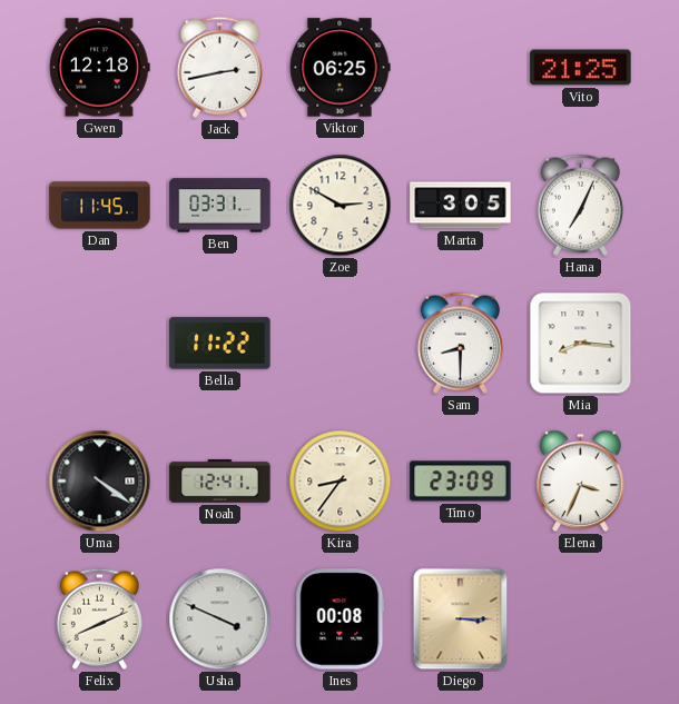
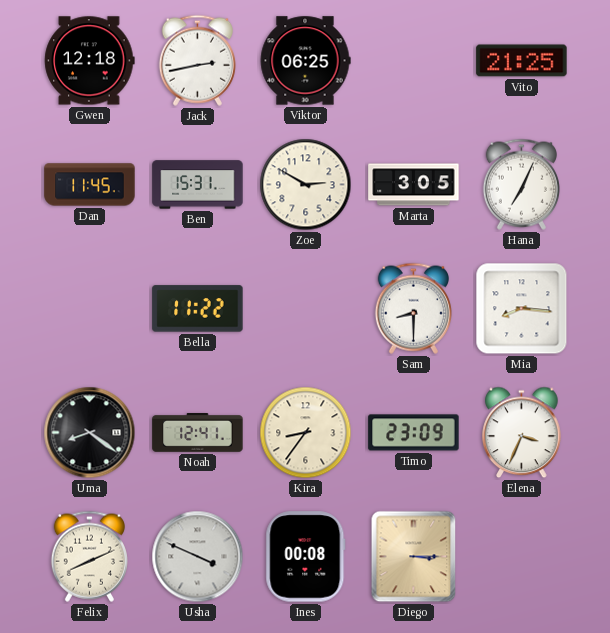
Ben: 03:31 -> 15:31
Uma: 4:21 -> 8:21
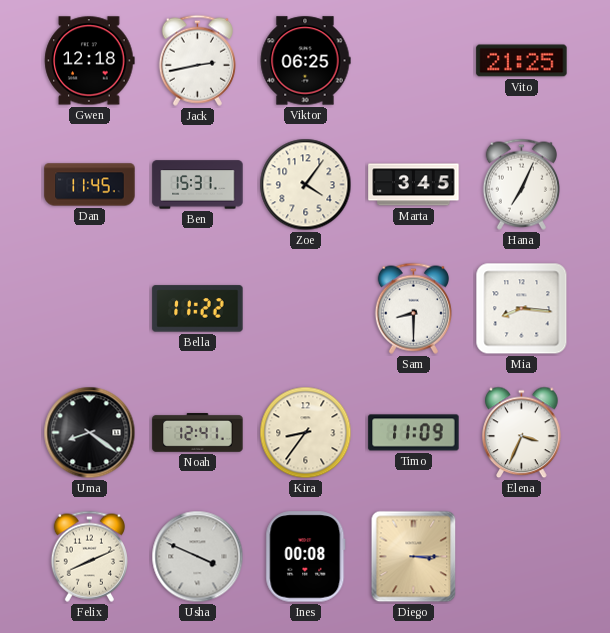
Zoe: 2:50 -> 4:06
Marta: 3:05 -> 3:45
Timo: 23:09 -> 11:09
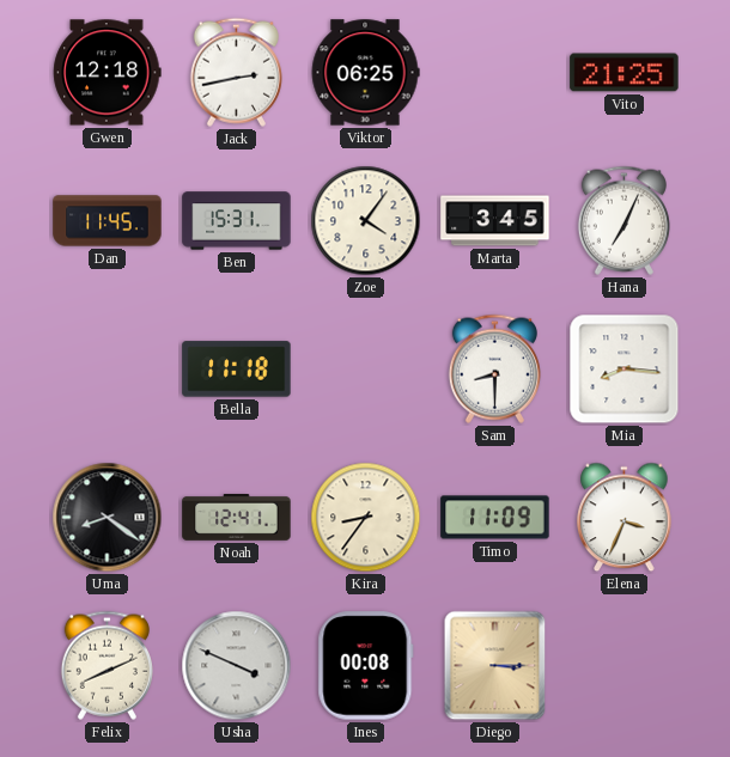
Bella: 11:22 -> 11:18
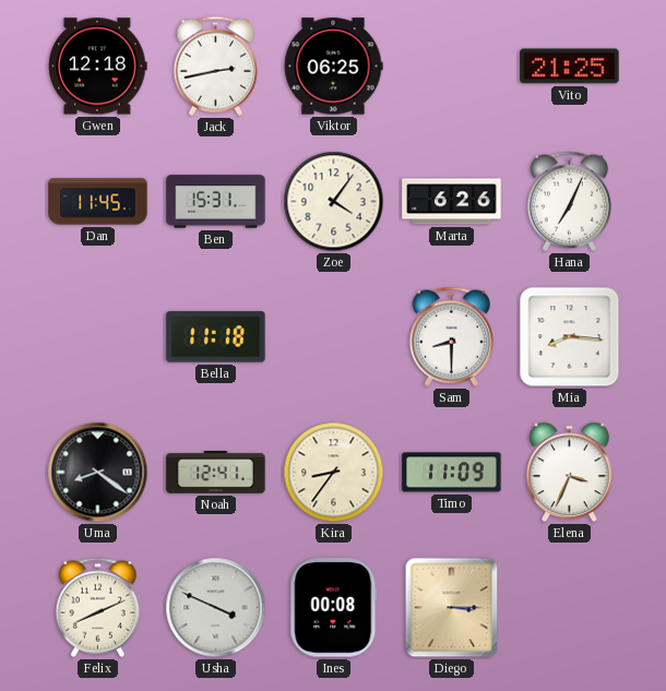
Marta: 3:45 -> 6:26
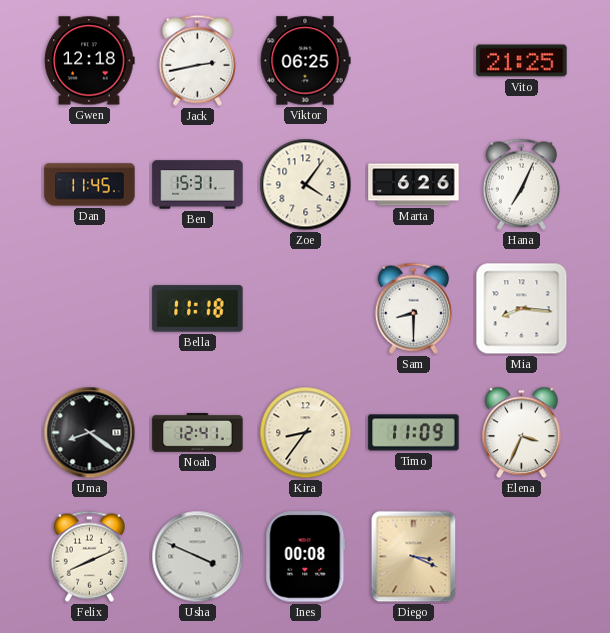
Diego: 3:15 -> 3:19
